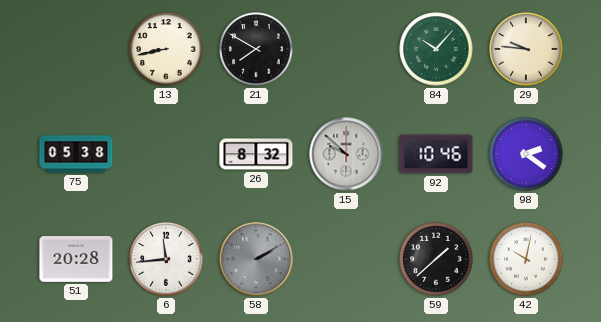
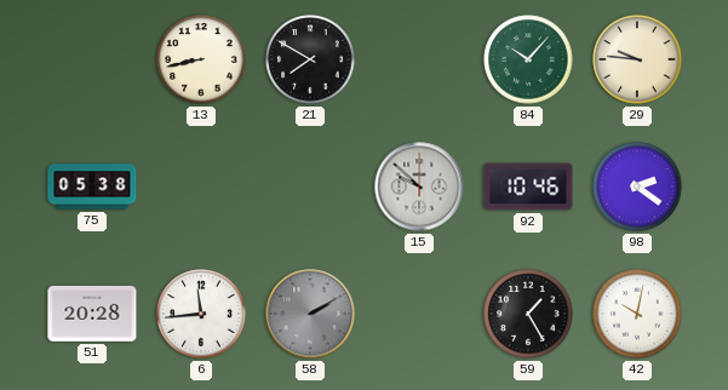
26: 8:32 -> none
59: 1:38 -> 1:25
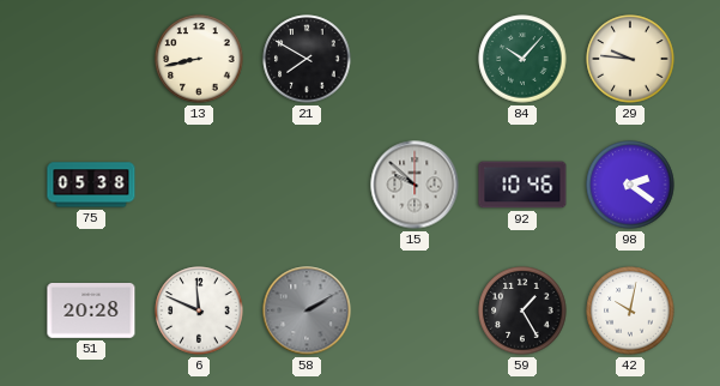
6: 11:44 -> 11:49
